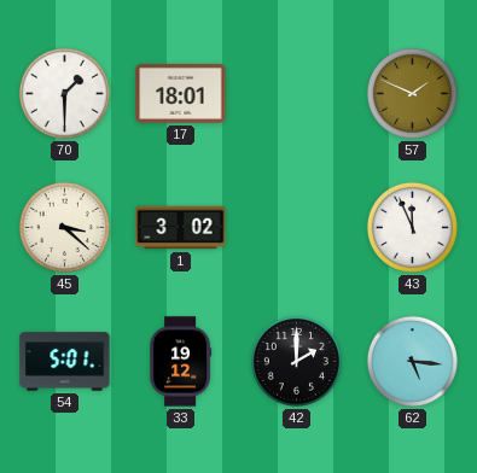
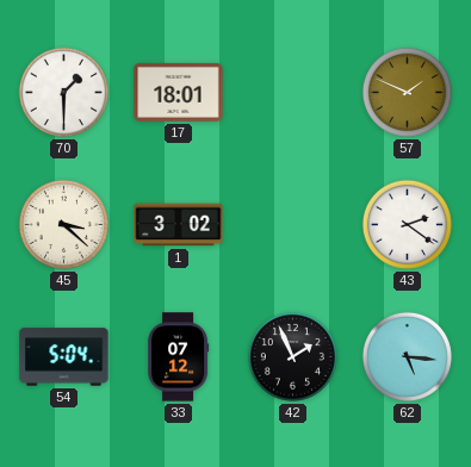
43: 11:56 -> 2:21
54: 5:01 -> 5:04
33: 19:12 -> 07:12
42: 2:00 -> 1:56
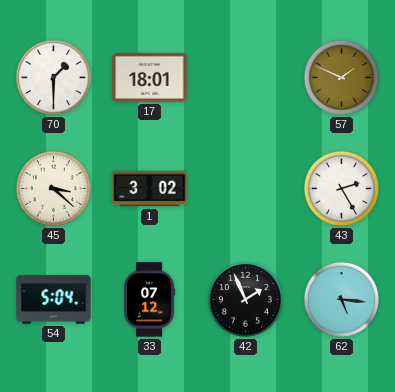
43: 2:21 -> 2:25
